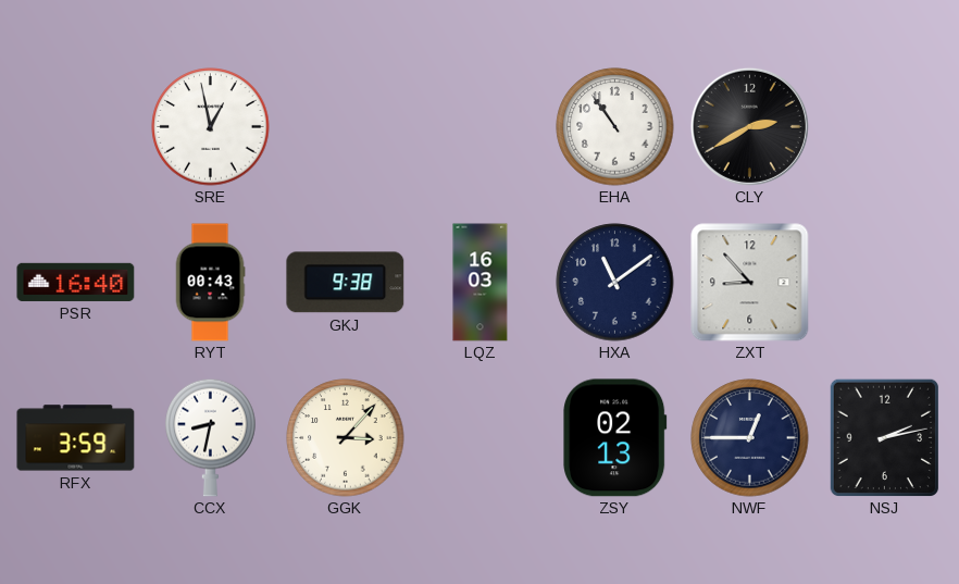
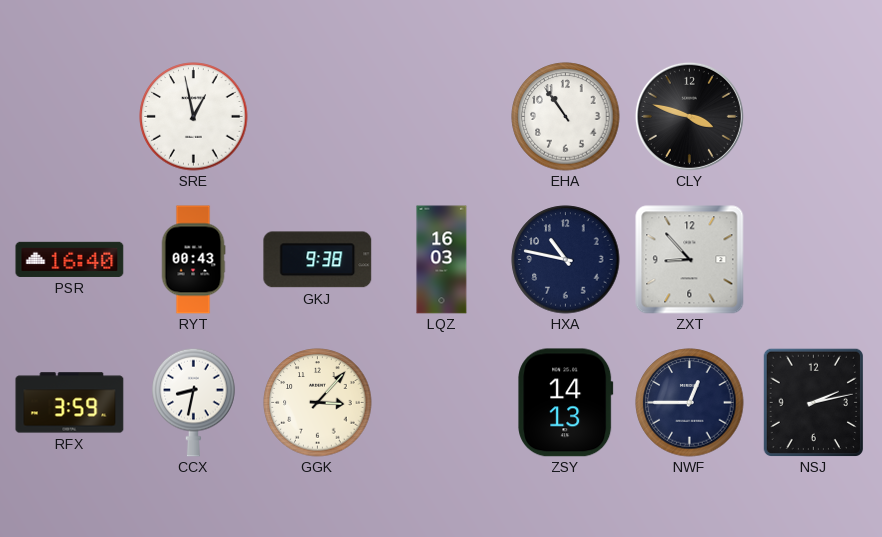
CLY: 2:40 -> 3:48
HXA: 11:09 -> 10:47
ZSY: 02:13 -> 14:13
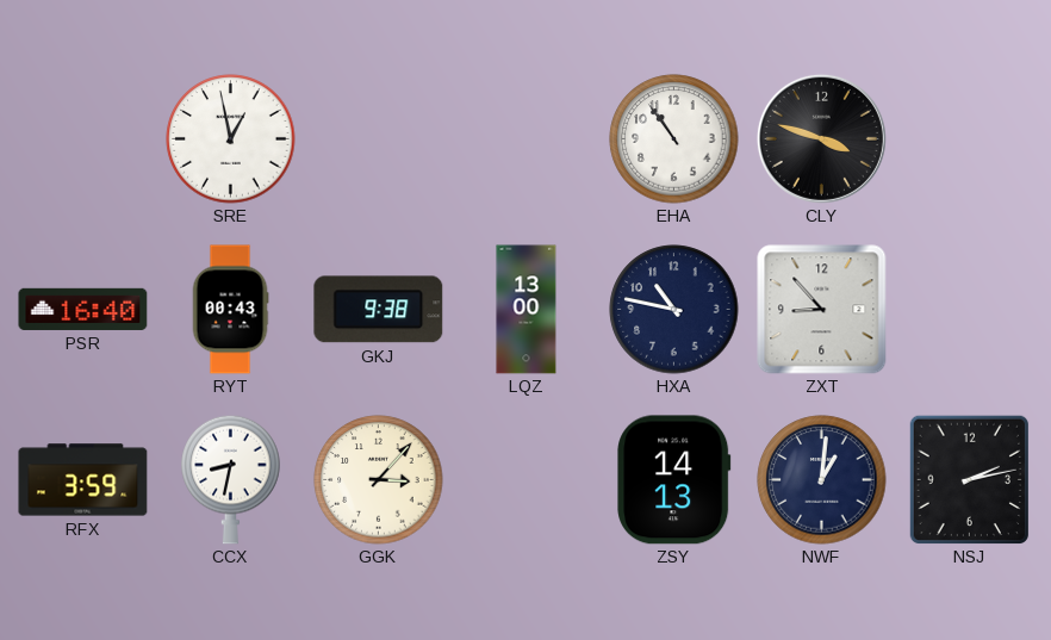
LQZ: 16:03 -> 13:00
NWF: 12:45 -> 1:01
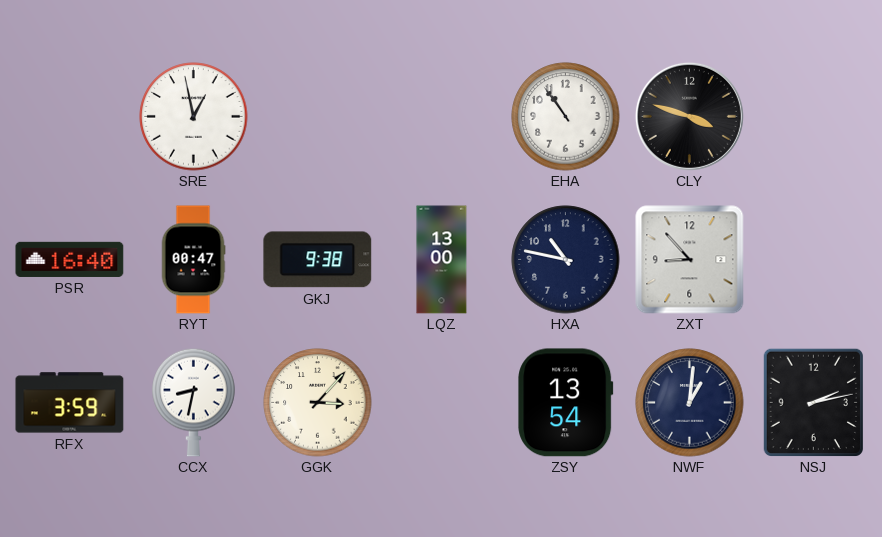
RYT: 00:43 -> 00:47
ZSY: 14:13 -> 13:54
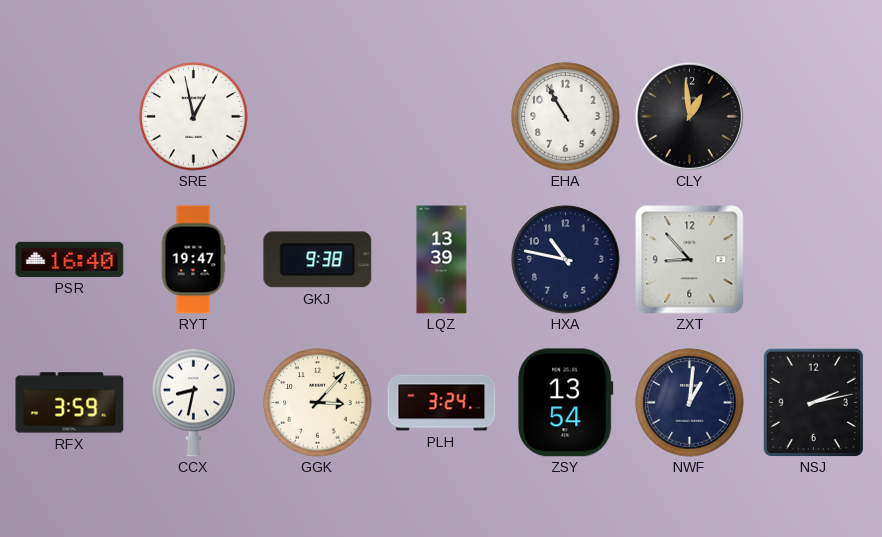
EHA: 10:54 -> 10:55
CLY: 3:48 -> 12:59
RYT: 00:47 -> 19:47
LQZ: 13:00 -> 13:39
PLH: none -> 3:24
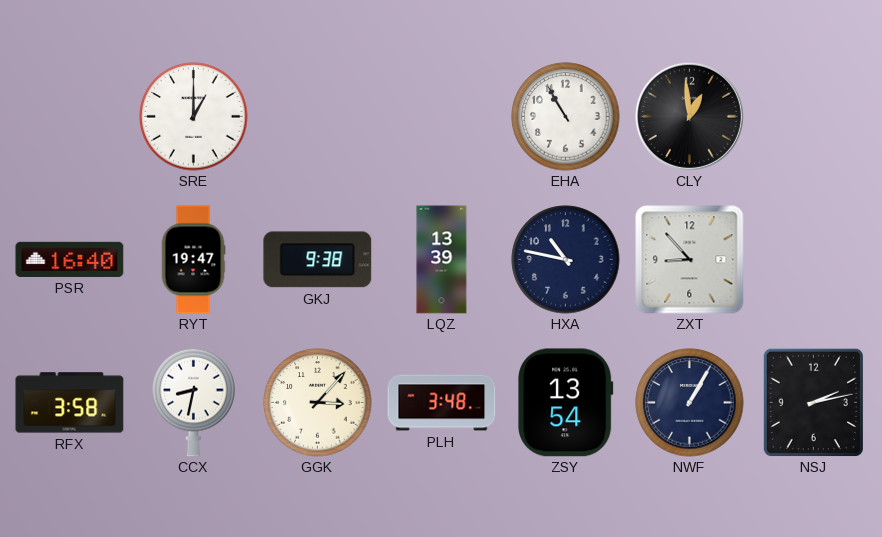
SRE: 12:58 -> 1:00
RFX: 3:59 -> 3:58
PLH: 3:24 -> 3:48
NWF: 1:01 -> 1:05
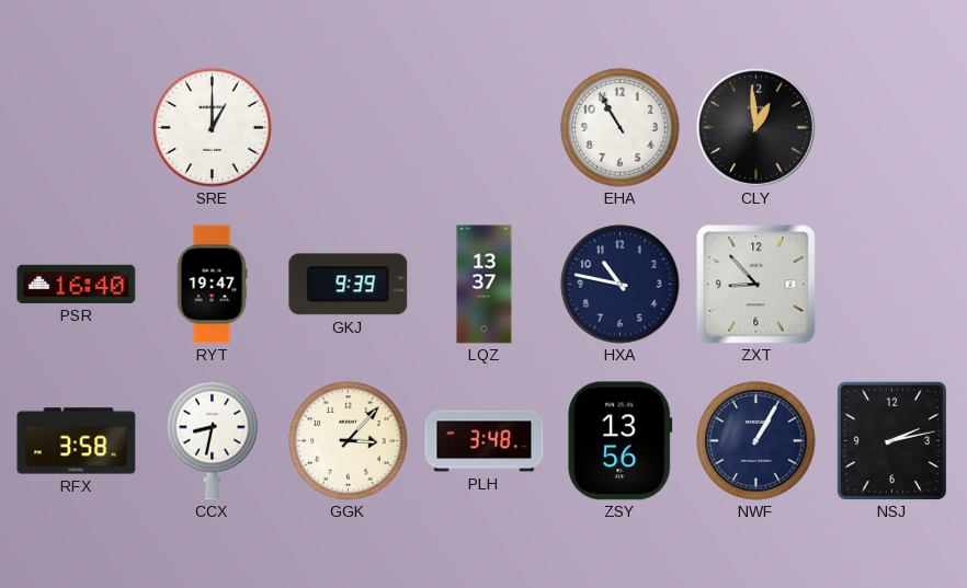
GKJ: 9:38 -> 9:39
LQZ: 13:39 -> 13:37
ZSY: 13:54 -> 13:56
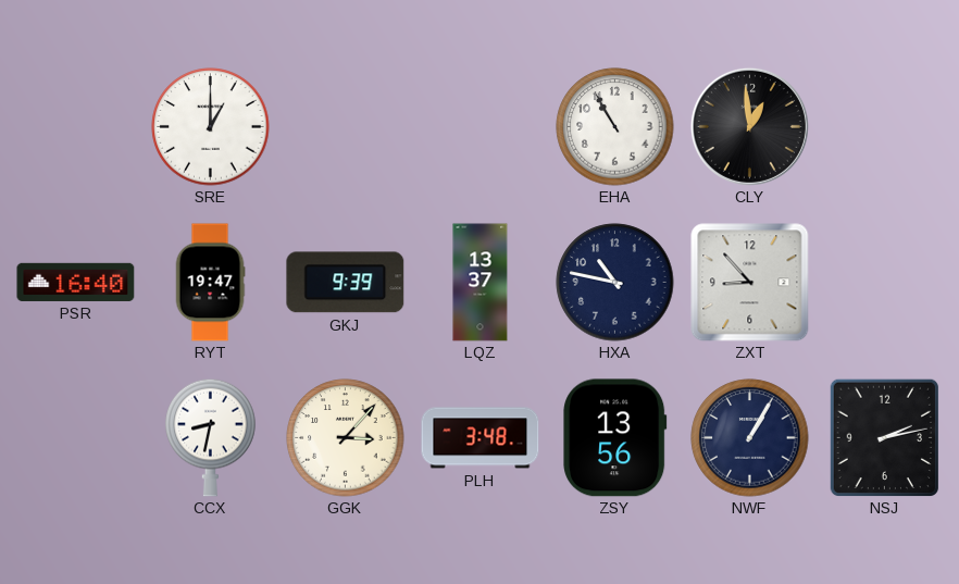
RFX: 3:58 -> none
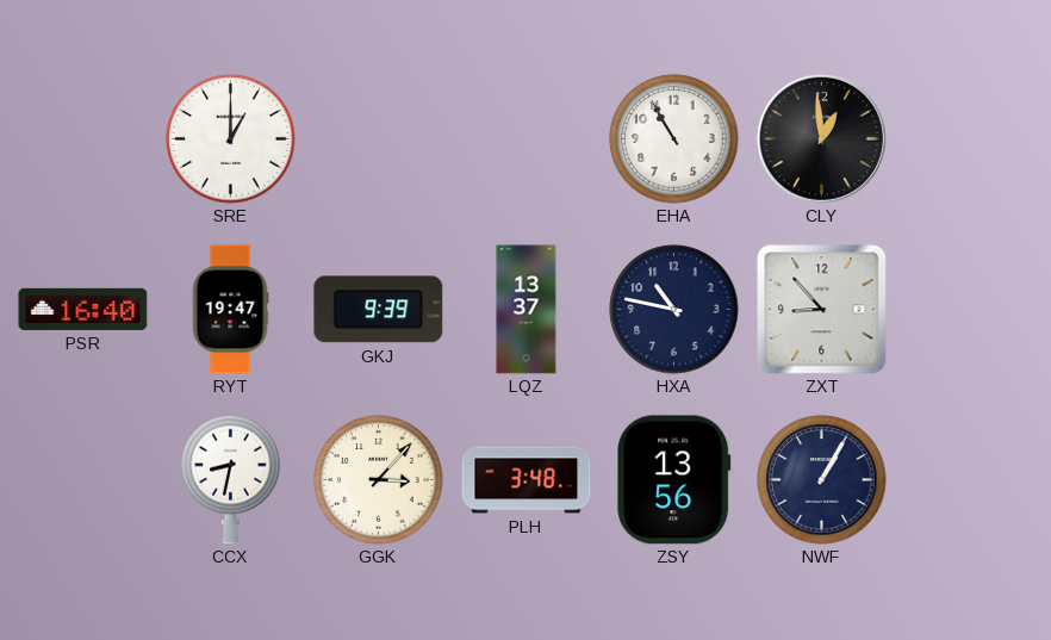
NSJ: 2:13 -> none
